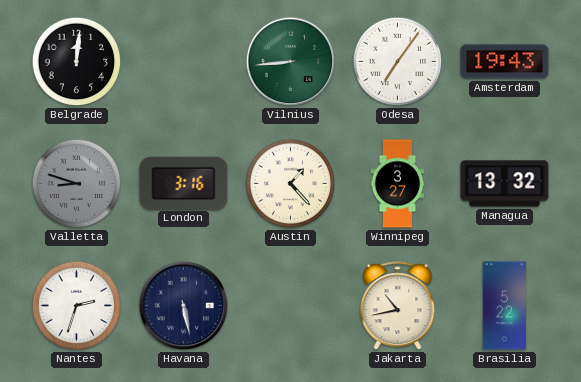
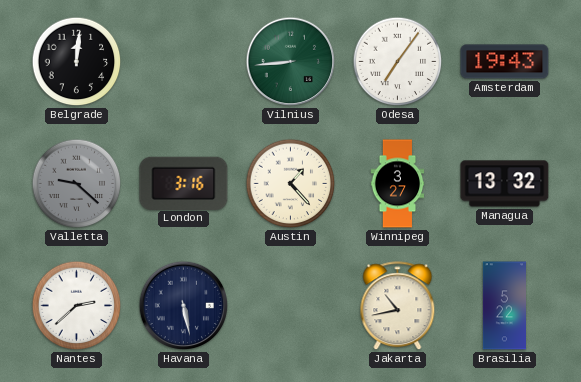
Valletta: 8:48 -> 9:22
Nantes: 2:33 -> 2:38
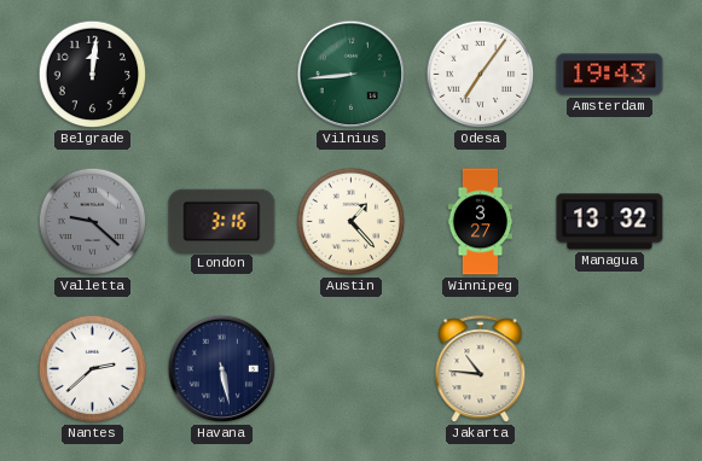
Jakarta: 10:43 -> 10:46
Brasilia: 5:22 -> none
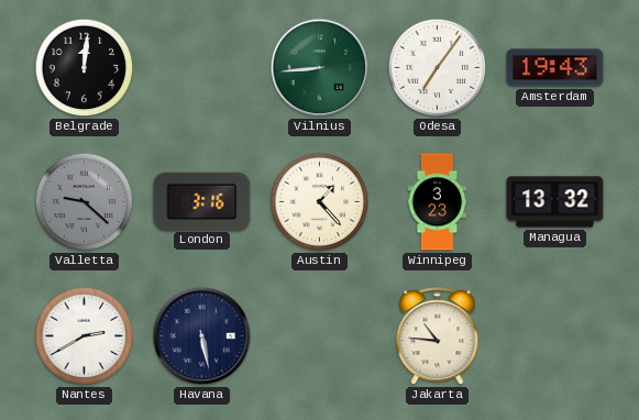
Winnipeg: 3:27 -> 3:23
Nantes: 2:38 -> 2:40
